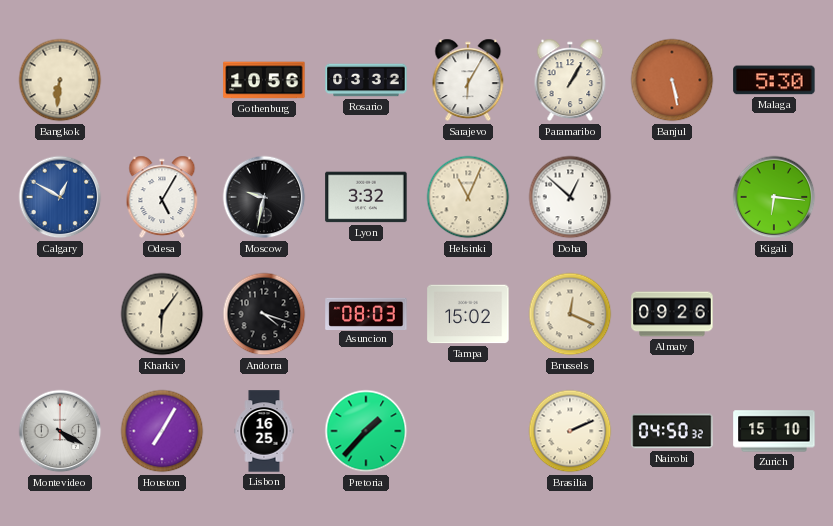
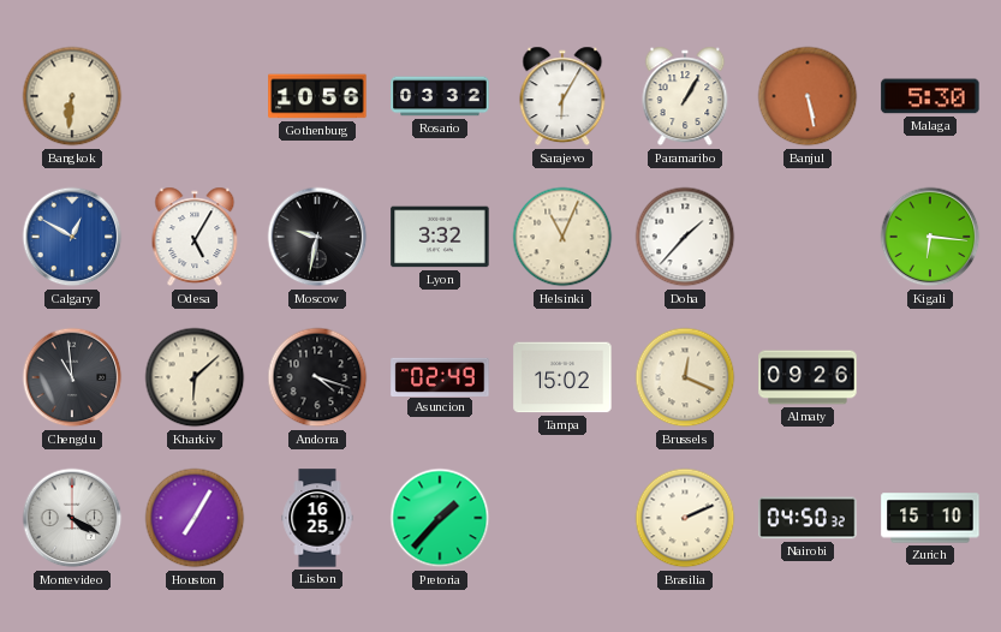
Doha: 12:52 -> 1:37
Chengdu: none -> 10:59
Kharkiv: 6:06 -> 6:08
Asuncion: 08:03 -> 02:49
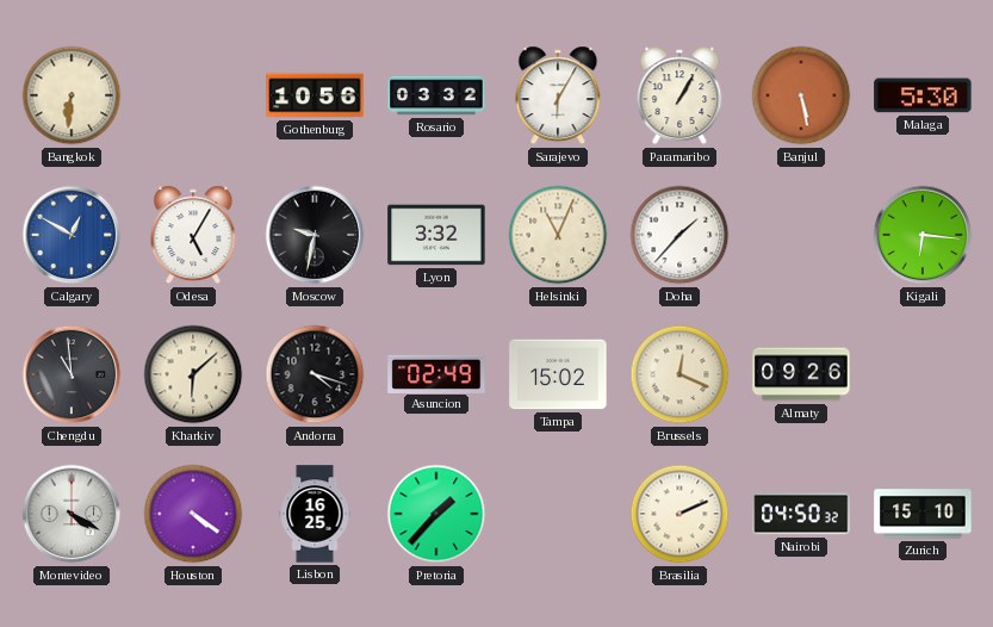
Houston: 7:05 -> 4:21
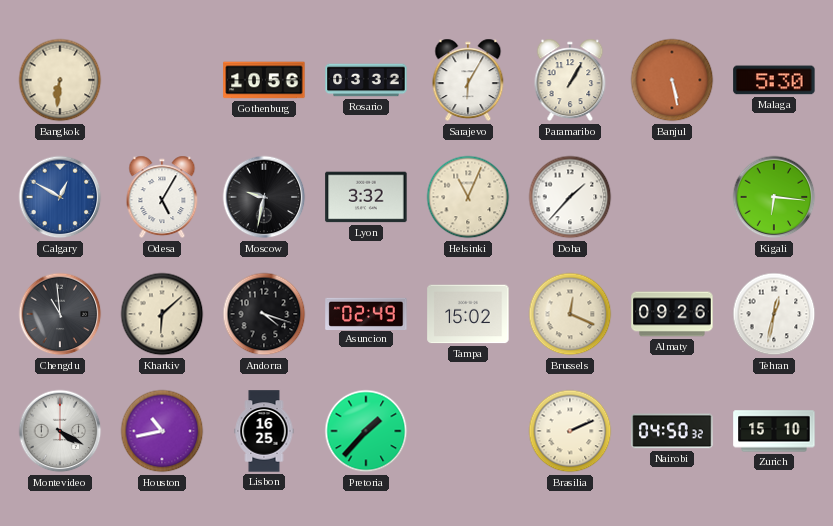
Tehran: none -> 12:32
Houston: 4:21 -> 10:43
